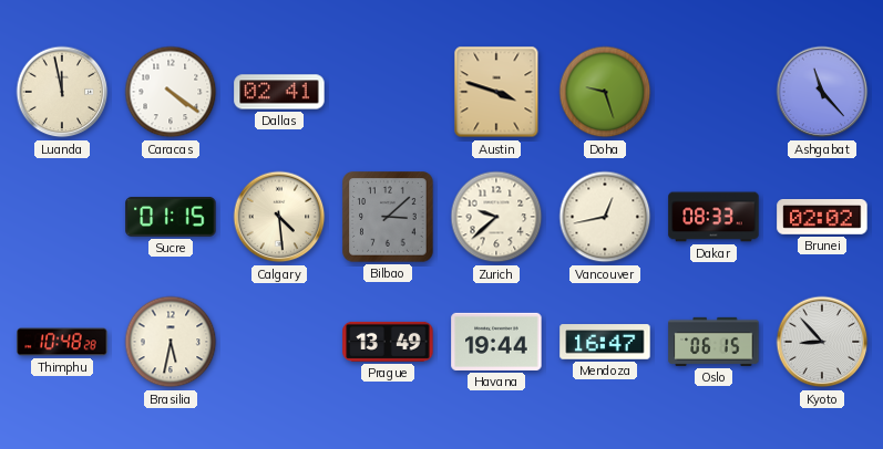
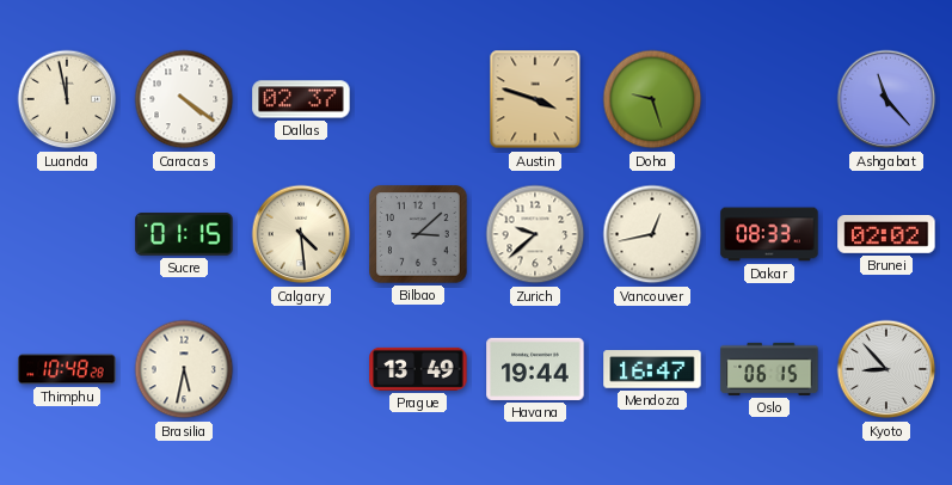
Dallas: 02:41 -> 02:37
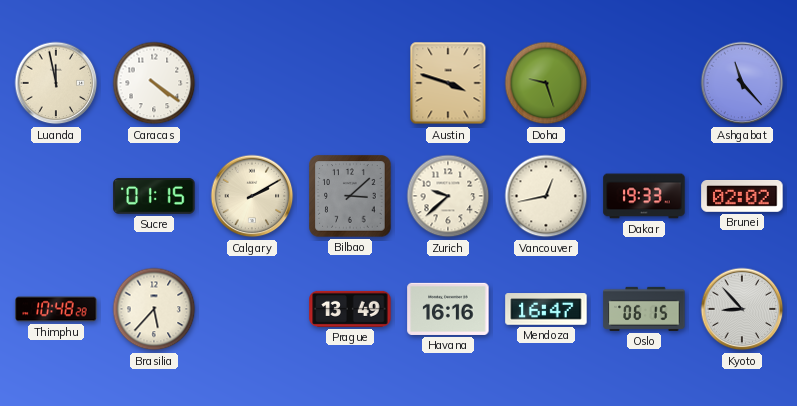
Dallas: 02:37 -> none
Calgary: 4:29 -> 2:10
Dakar: 08:33 -> 19:33
Brasilia: 5:32 -> 5:37
Havana: 19:44 -> 16:16
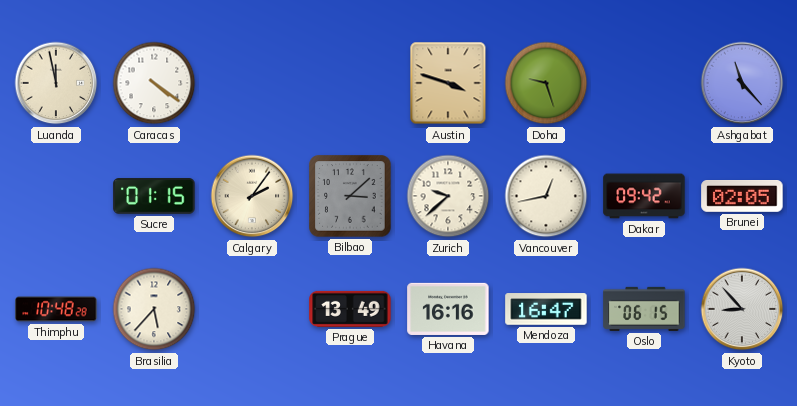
Calgary: 2:10 -> 2:06
Dakar: 19:33 -> 09:42
Brunei: 02:02 -> 02:05
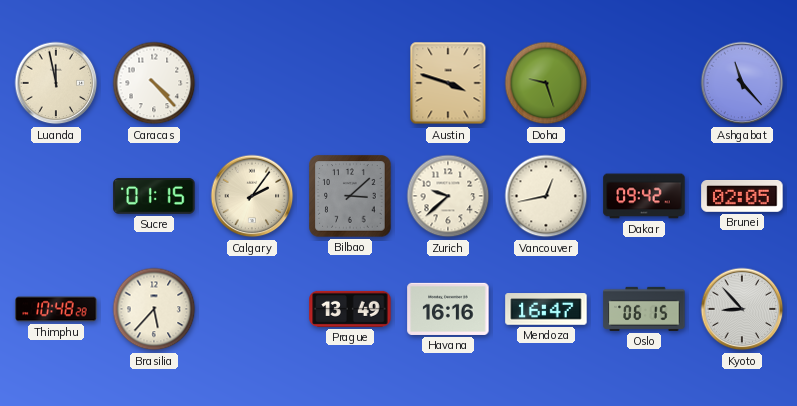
Caracas: 4:21 -> 4:23
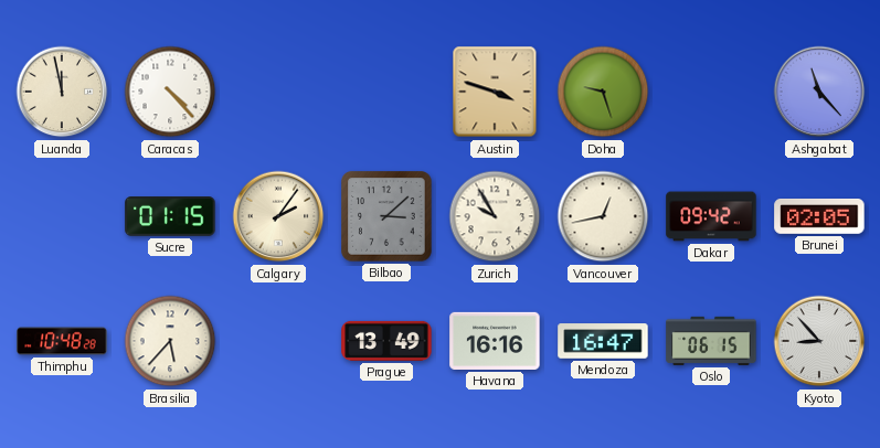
Zurich: 9:38 -> 9:55
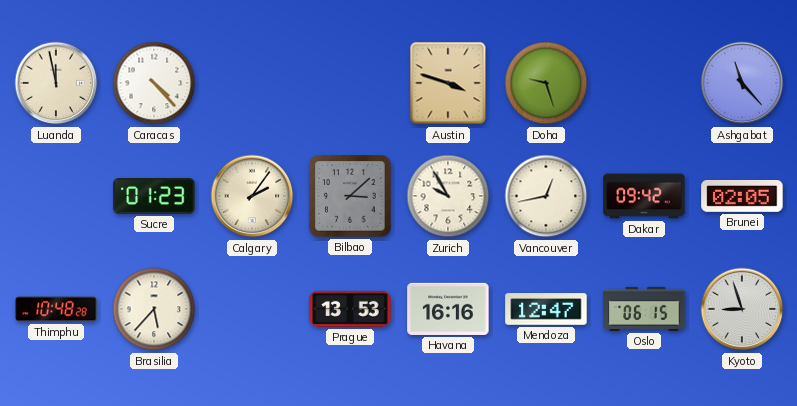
Sucre: 01:15 -> 01:23
Prague: 13:49 -> 13:53
Mendoza: 16:47 -> 12:47
Kyoto: 8:53 -> 8:57
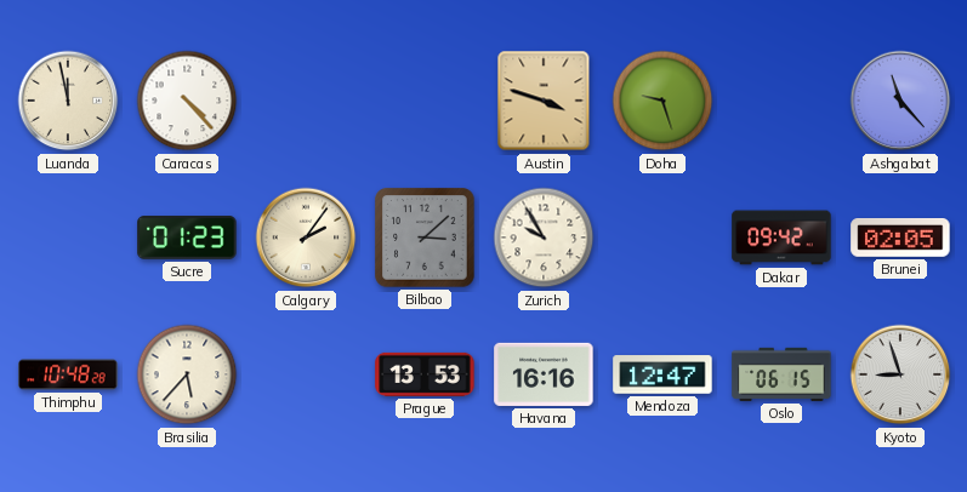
Vancouver: 12:43 -> none
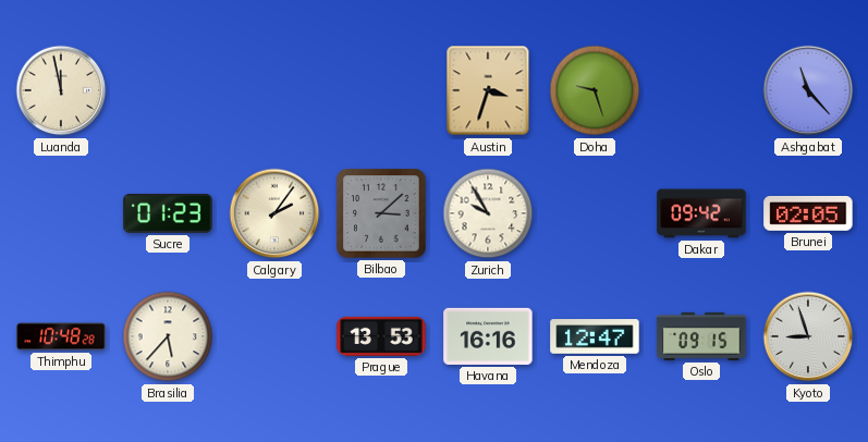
Caracas: 4:23 -> none
Austin: 3:48 -> 3:33
Oslo: 06:15 -> 09:15
